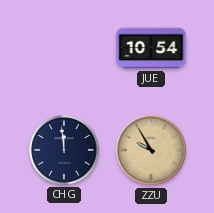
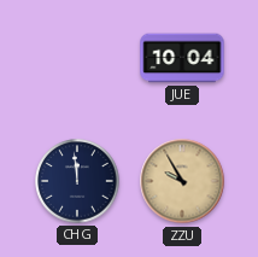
JUE: 10:54 -> 10:04
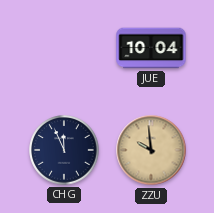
CHG: 11:59 -> 11:56
ZZU: 9:55 -> 9:59
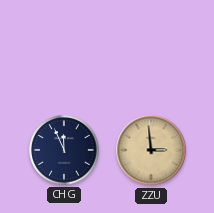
JUE: 10:04 -> none
ZZU: 9:59 -> 2:59
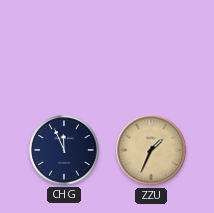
ZZU: 2:59 -> 1:34
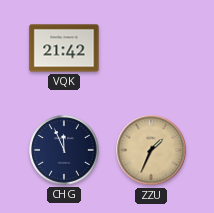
VQK: none -> 21:42
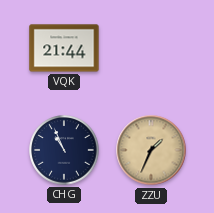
VQK: 21:42 -> 21:44
CHG: 11:56 -> 10:56
